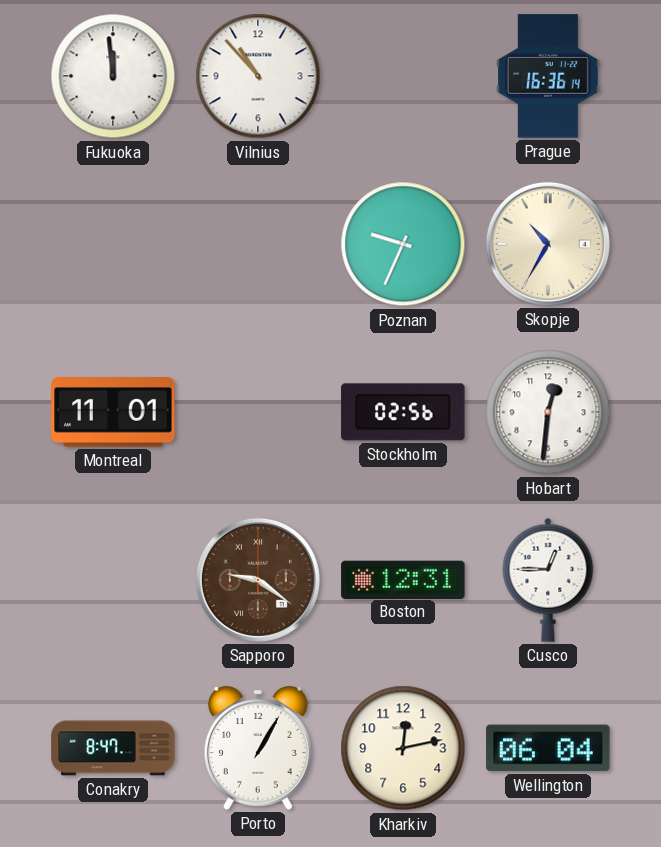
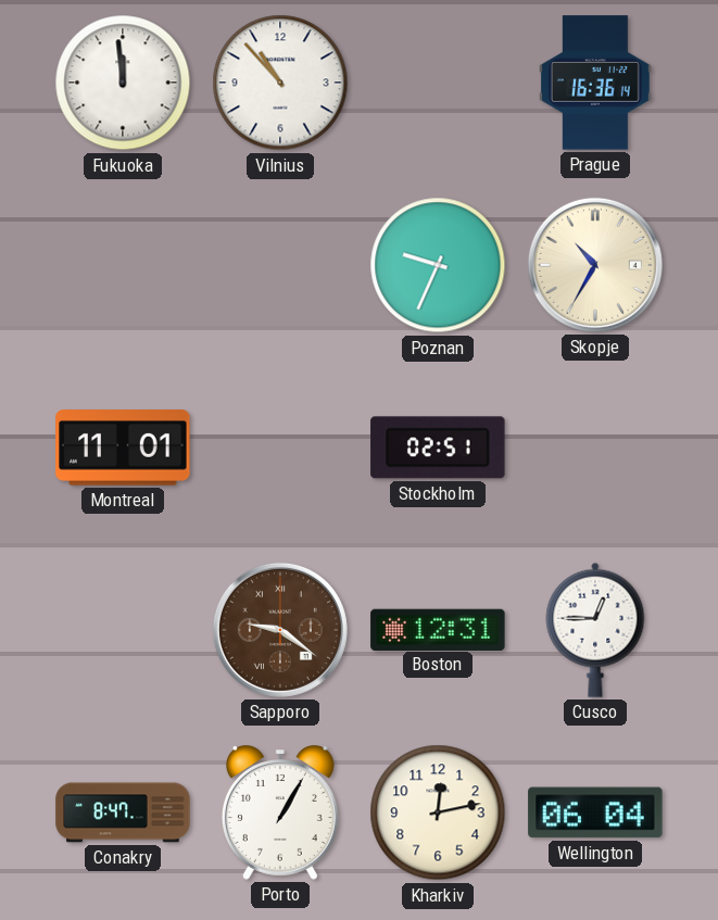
Stockholm: 02:56 -> 02:51
Hobart: 12:31 -> none
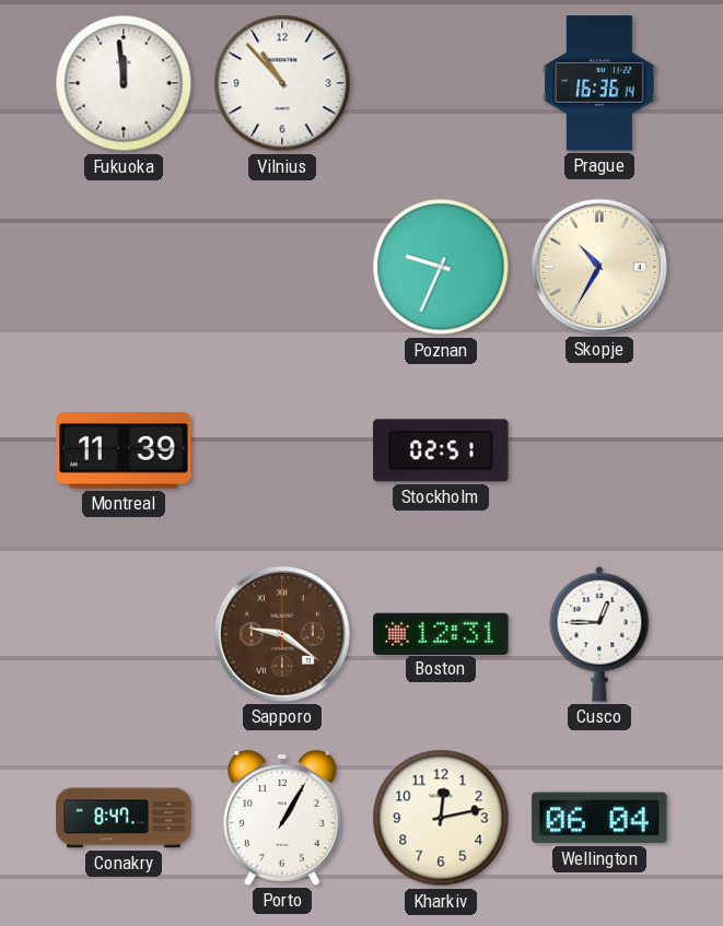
Montreal: 11:01 -> 11:39
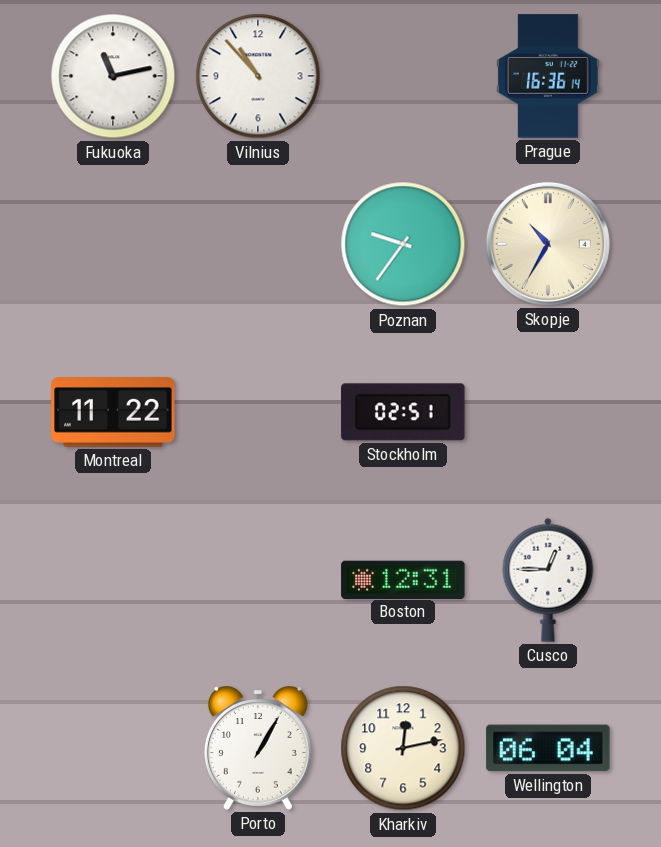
Fukuoka: 11:59 -> 11:13
Poznan: 9:34 -> 9:36
Montreal: 11:39 -> 11:22
Sapporo: 9:21 -> none
Conakry: 8:47 -> none
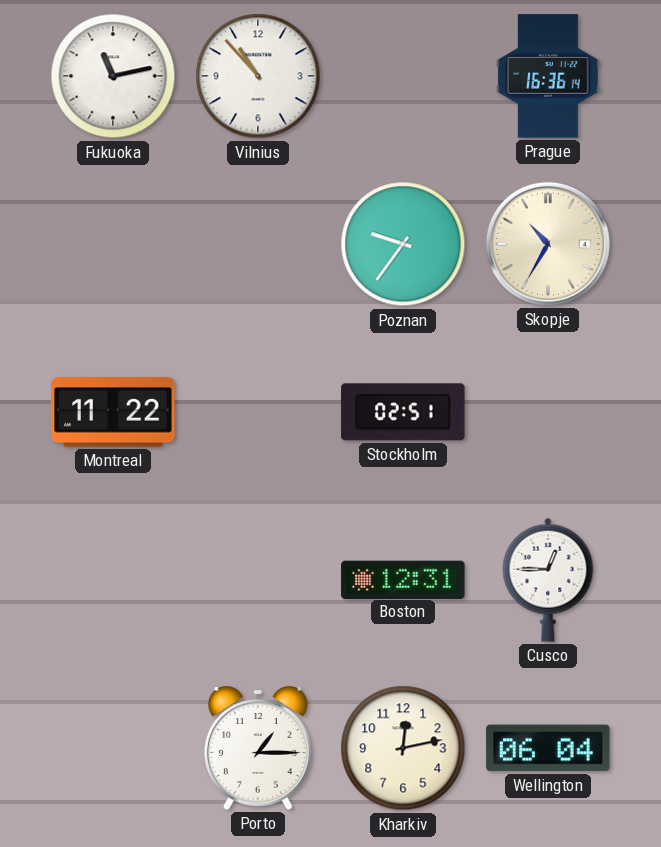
Porto: 1:05 -> 1:15
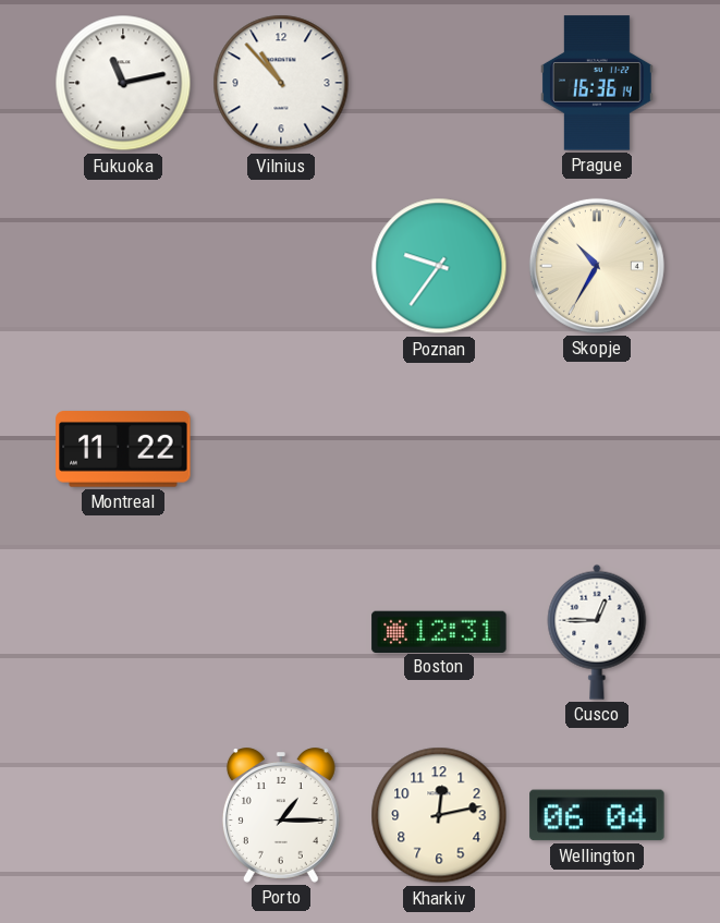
Stockholm: 02:51 -> none
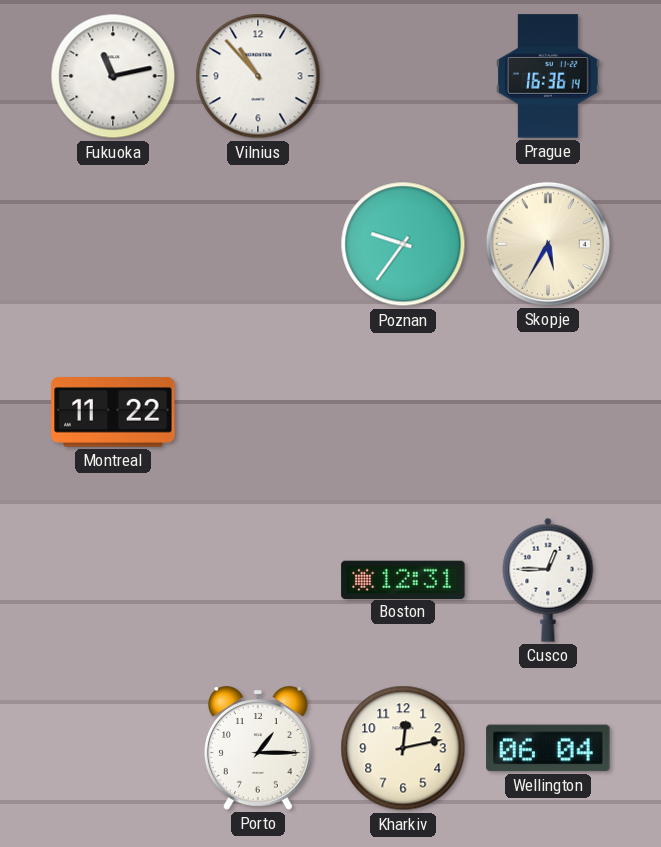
Skopje: 10:35 -> 5:35
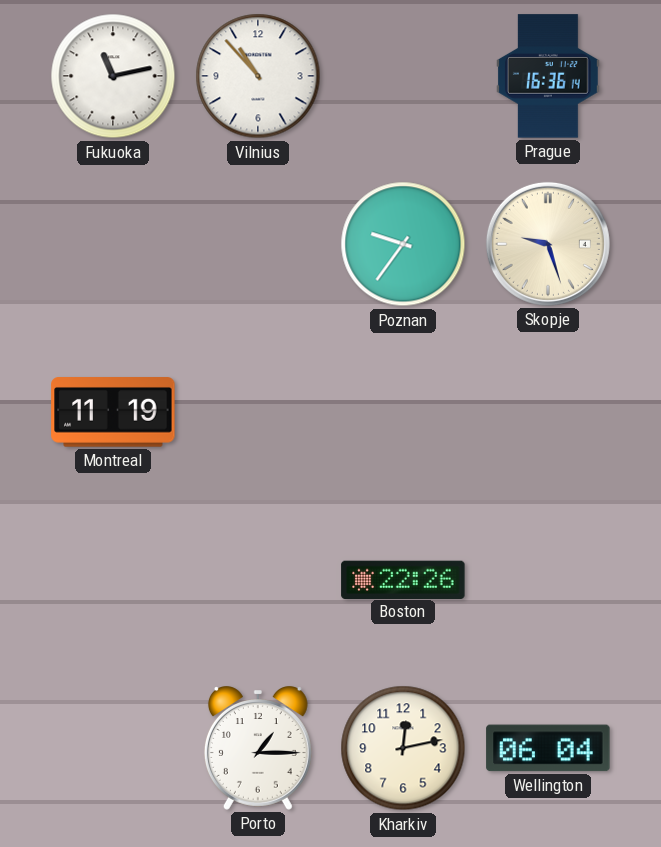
Skopje: 5:35 -> 9:27
Montreal: 11:22 -> 11:19
Boston: 12:31 -> 22:26
Cusco: 12:45 -> none
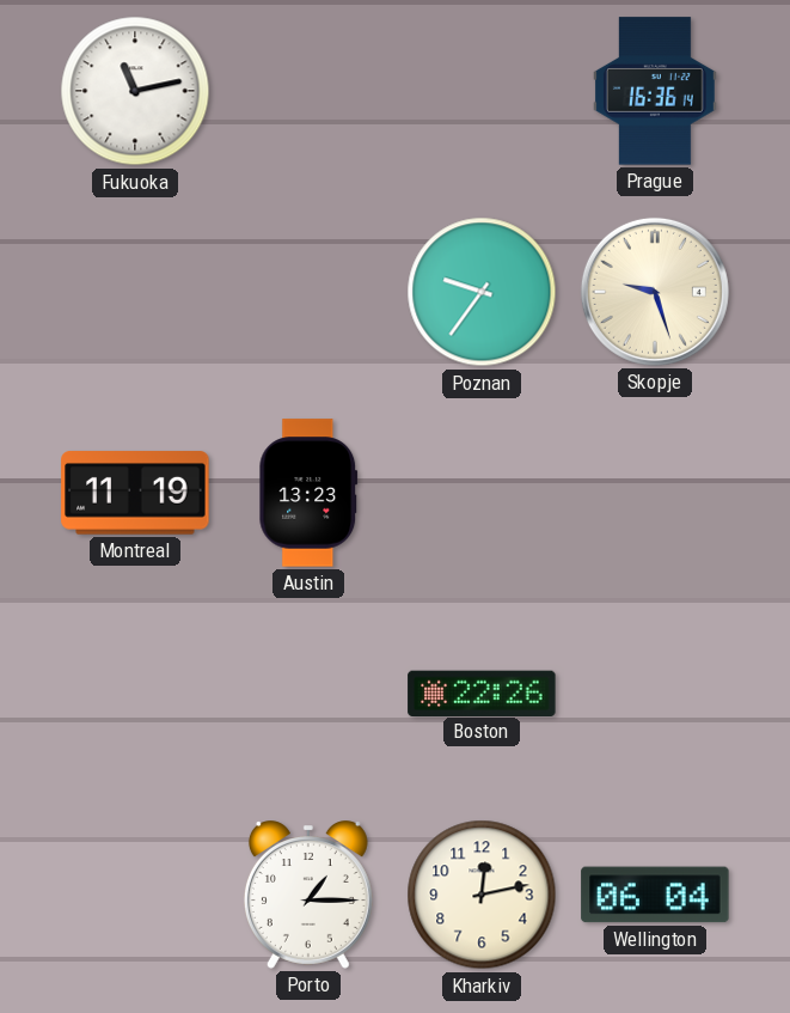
Vilnius: 10:53 -> none
Austin: none -> 13:23
